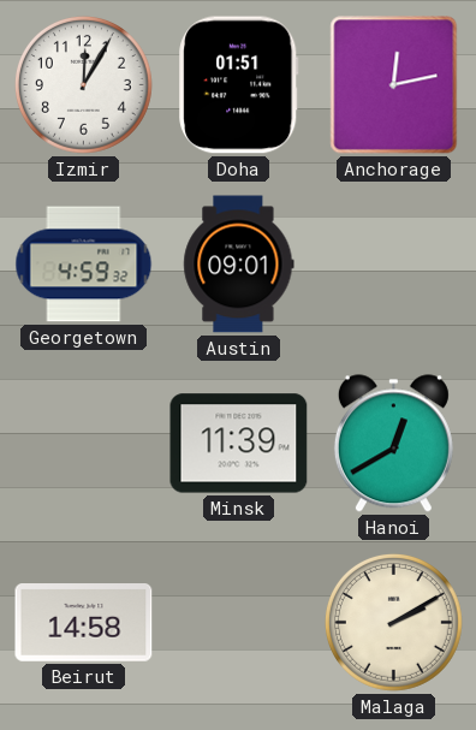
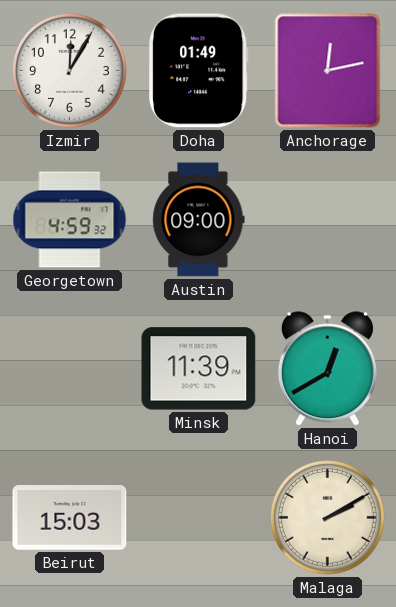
Doha: 01:51 -> 01:49
Austin: 09:01 -> 09:00
Beirut: 14:58 -> 15:03
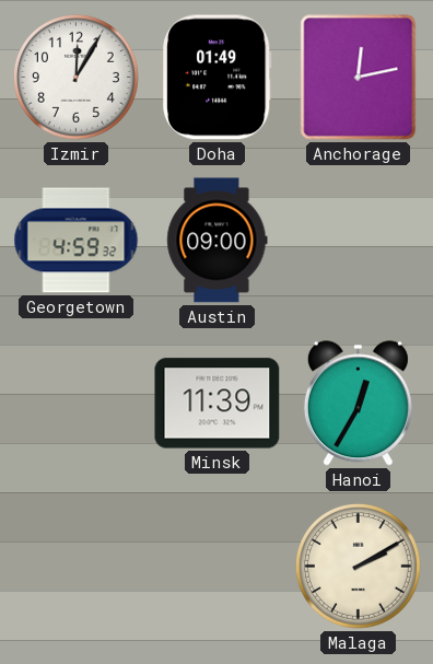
Hanoi: 12:40 -> 12:35
Beirut: 15:03 -> none
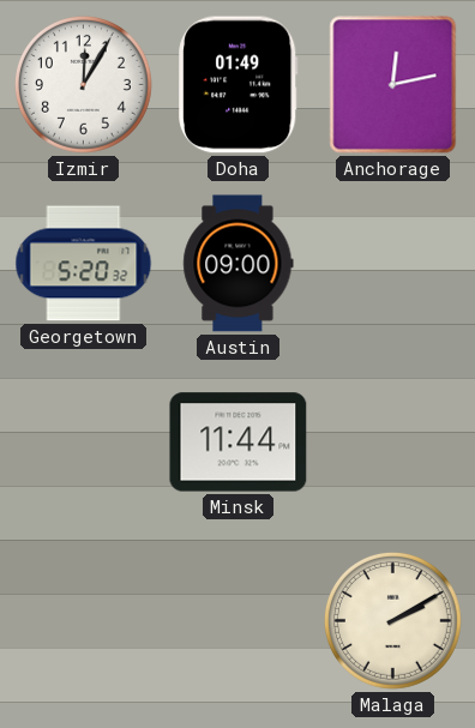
Georgetown: 4:59 -> 5:20
Minsk: 11:39 -> 11:44
Hanoi: 12:35 -> none
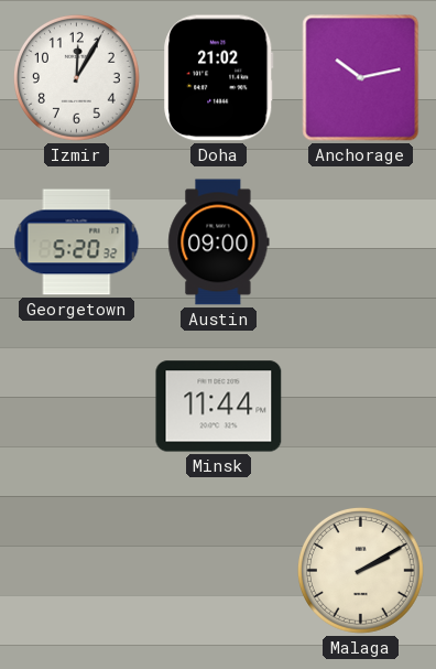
Doha: 01:49 -> 21:02
Anchorage: 12:13 -> 10:13
